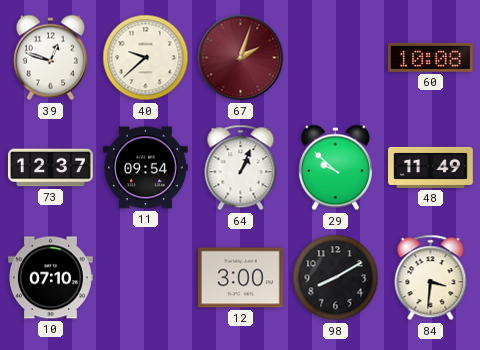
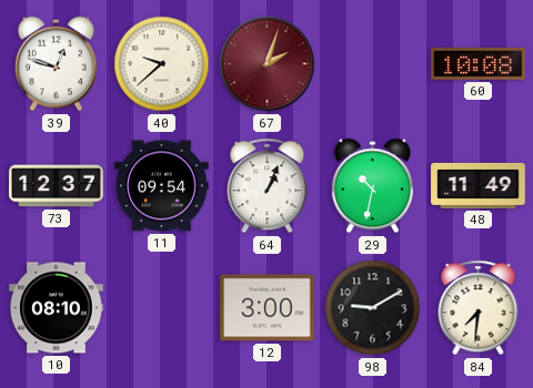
29: 9:52 -> 10:32
10: 07:10 -> 08:10
98: 8:10 -> 9:10
84: 3:31 -> 7:31
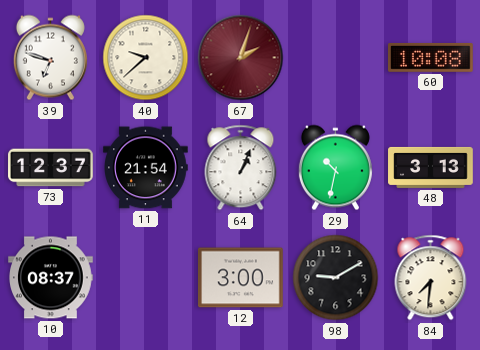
39: 12:48 -> 6:48
11: 09:54 -> 21:54
48: 11:49 -> 3:13
10: 08:10 -> 08:37
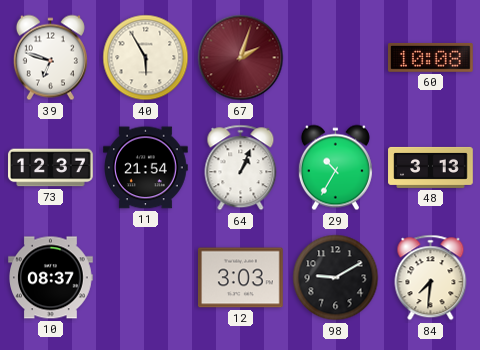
40: 9:38 -> 5:55
29: 10:32 -> 10:35
12: 3:00 -> 3:03
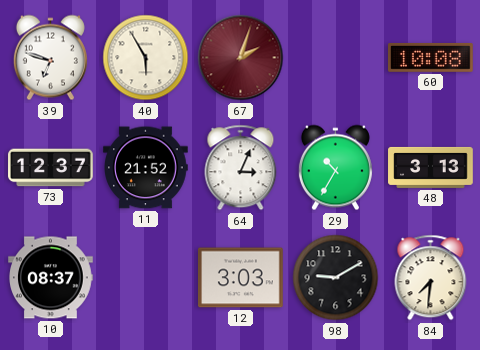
11: 21:54 -> 21:52
64: 1:04 -> 3:04
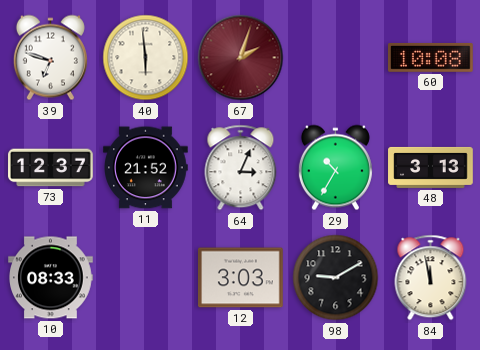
40: 5:55 -> 5:59
10: 08:37 -> 08:33
84: 7:31 -> 11:58
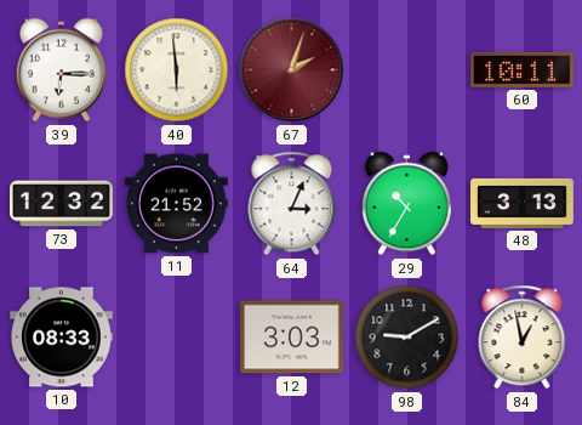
39: 6:48 -> 6:15
60: 10:08 -> 10:11
73: 12:37 -> 12:32
84: 11:58 -> 12:58
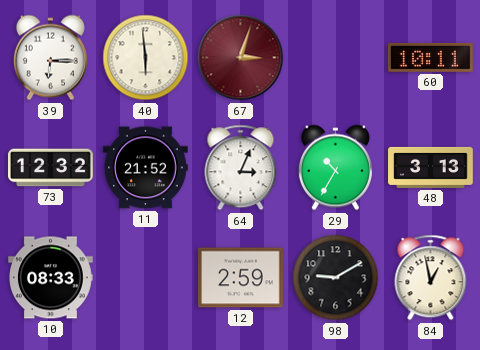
67: 2:03 -> 3:03
12: 3:03 -> 2:59
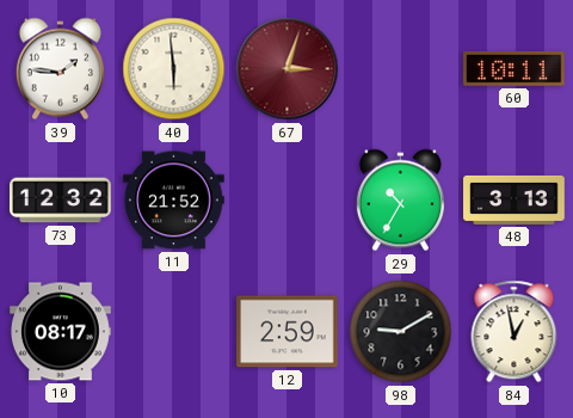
39: 6:15 -> 1:46
64: 3:04 -> none
10: 08:33 -> 08:17
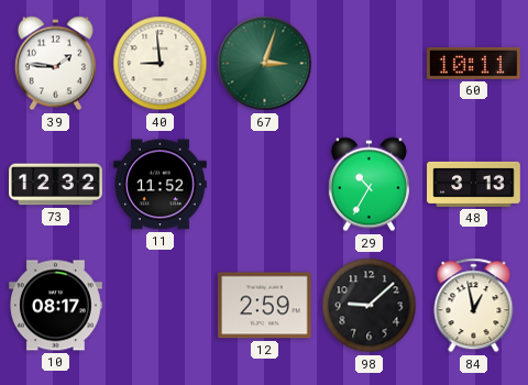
40: 5:59 -> 8:59
67 dial: burgundy -> green
11: 21:52 -> 11:52
98: 9:10 -> 9:08
